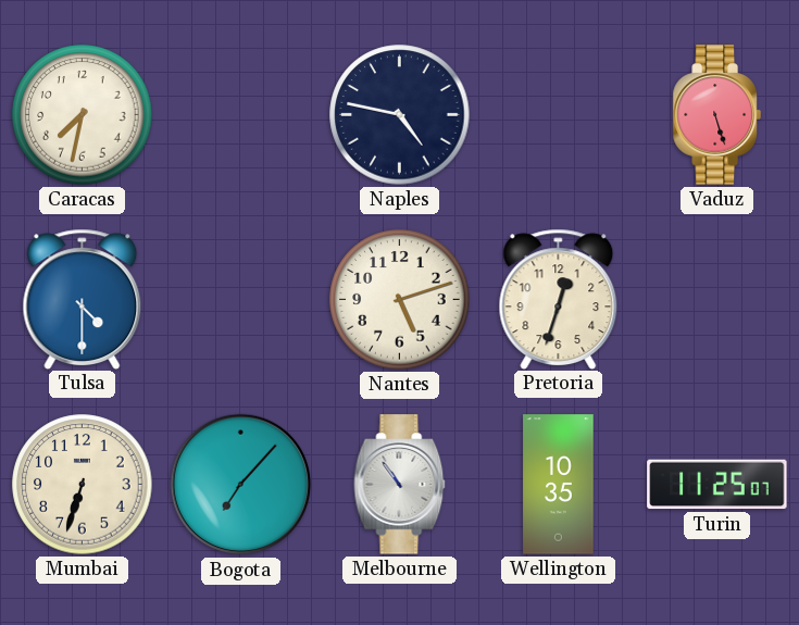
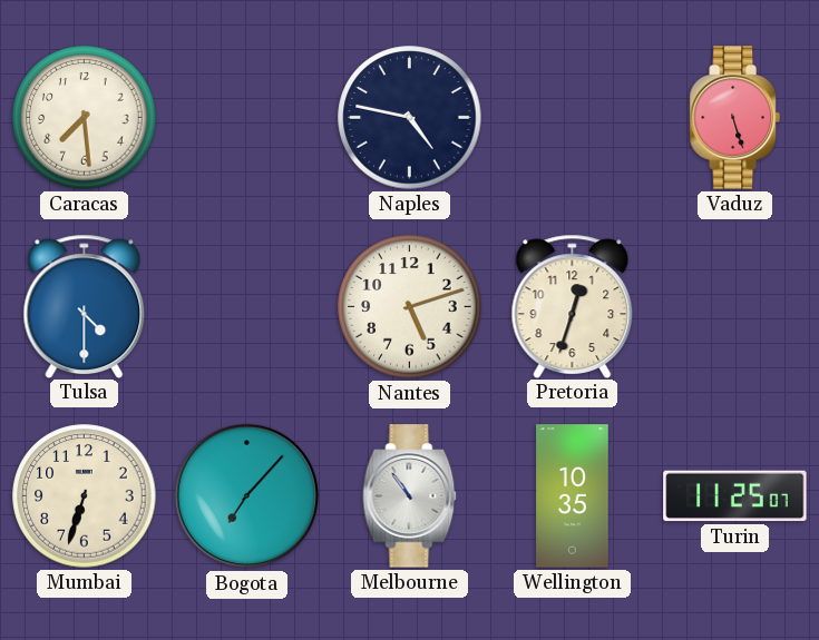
Caracas: 7:32 -> 7:29
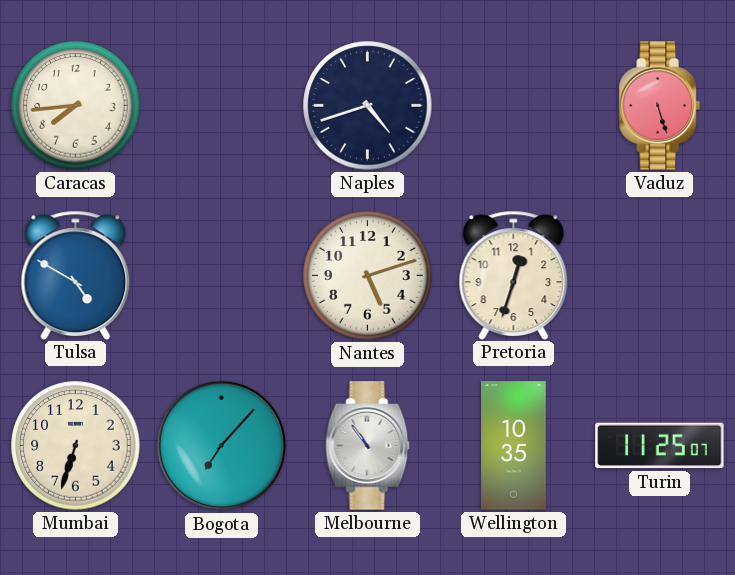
Caracas: 7:29 -> 7:44
Naples: 4:47 -> 4:42
Tulsa: 4:30 -> 4:50
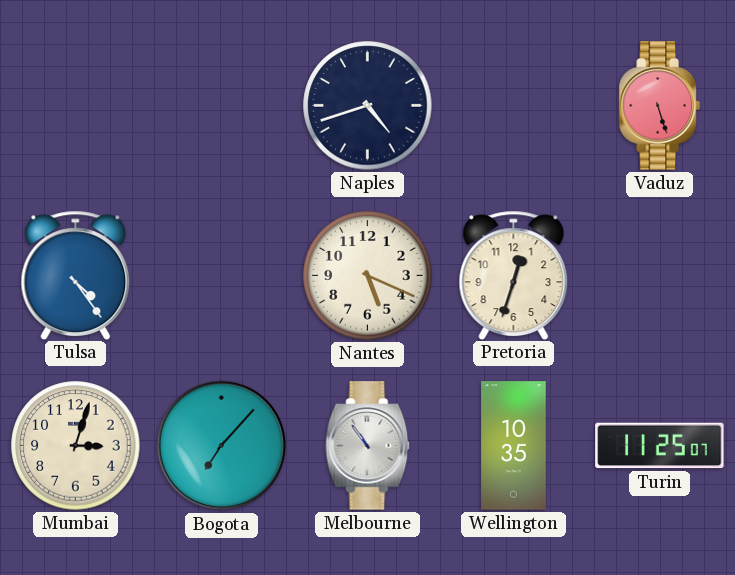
Caracas: 7:44 -> none
Tulsa: 4:50 -> 4:24
Nantes: 5:12 -> 5:19
Mumbai: 6:33 -> 3:03
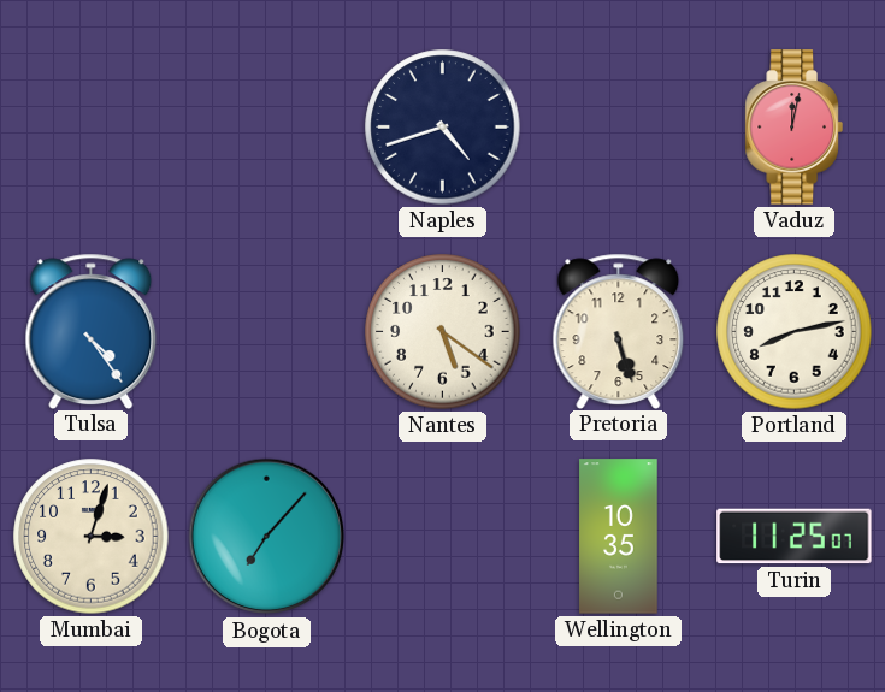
Vaduz: 5:27 -> 12:02
Nantes: 5:19 -> 5:21
Pretoria: 12:33 -> 5:27
Portland: none -> 8:13
Melbourne: 10:54 -> none
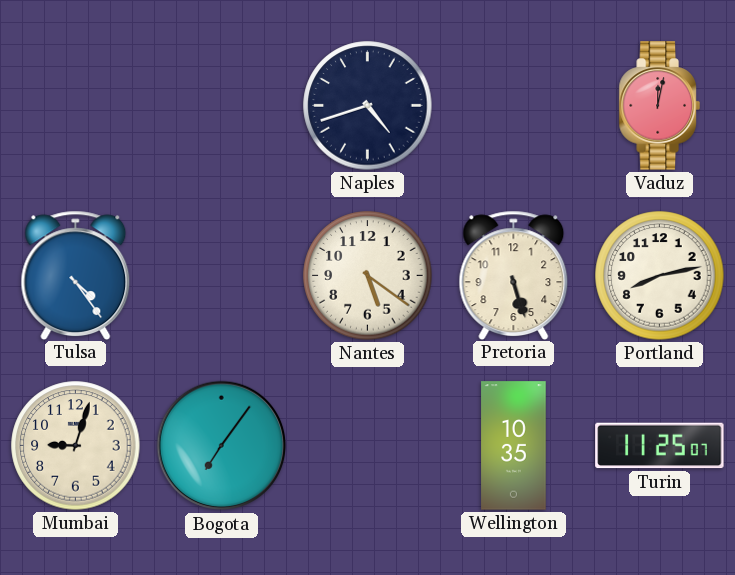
Mumbai: 3:03 -> 9:03
Bogota: 7:07 -> 7:06
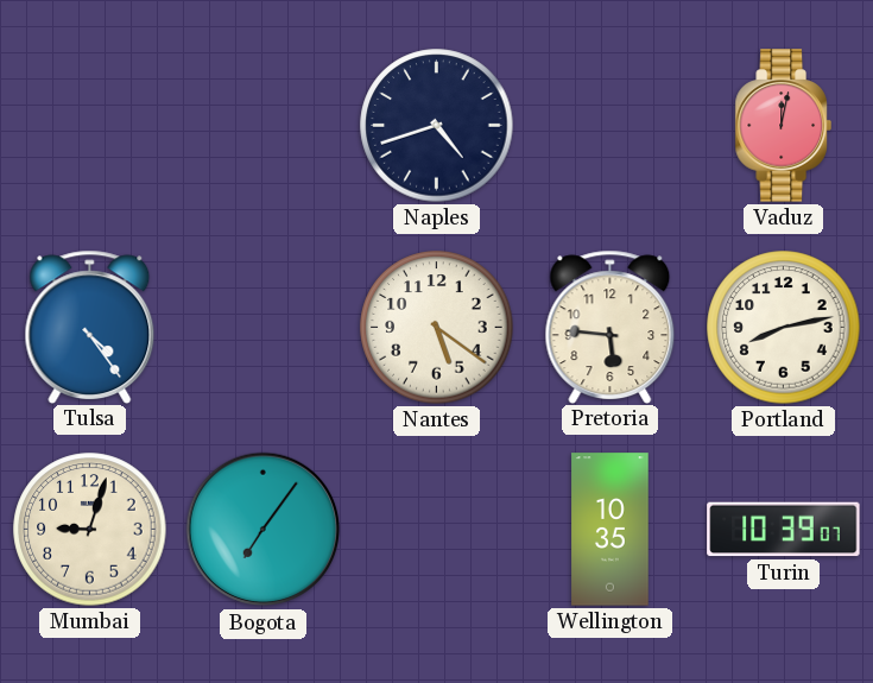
Pretoria: 5:27 -> 5:46
Turin: 11:25 -> 10:39
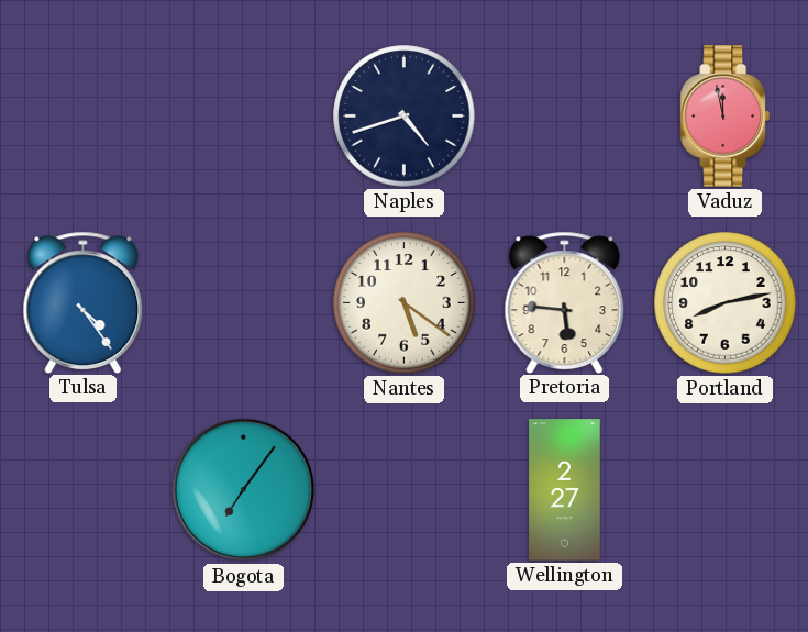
Vaduz: 12:02 -> 11:58
Mumbai: 9:03 -> none
Wellington: 10:35 -> 2:27
Turin: 10:39 -> none
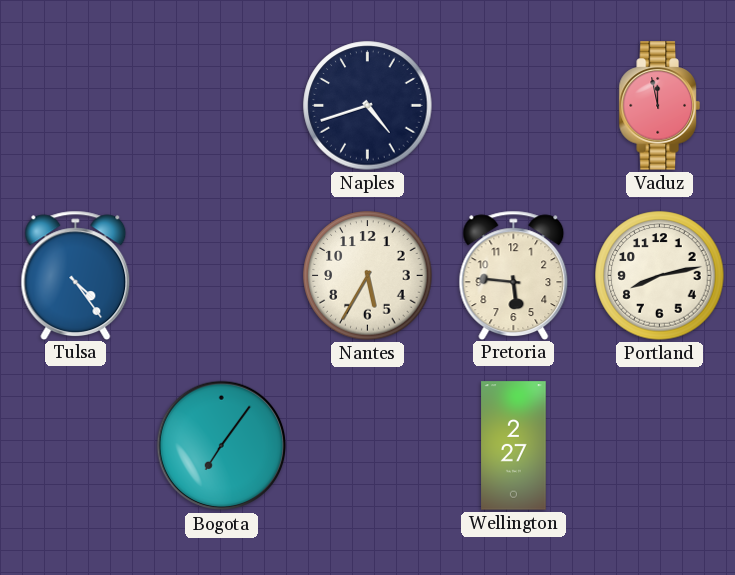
Nantes: 5:21 -> 5:35
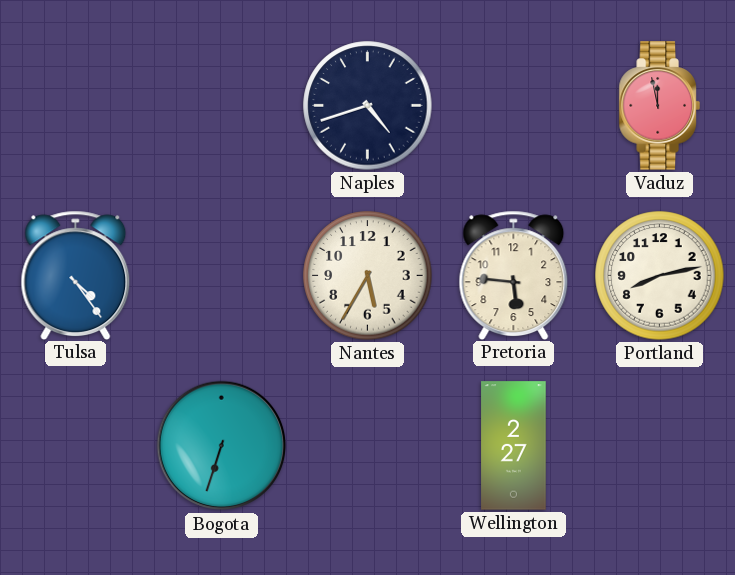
Bogota: 7:06 -> 6:33
